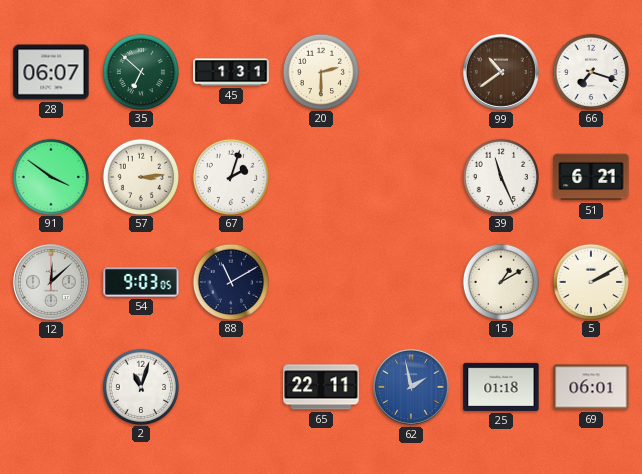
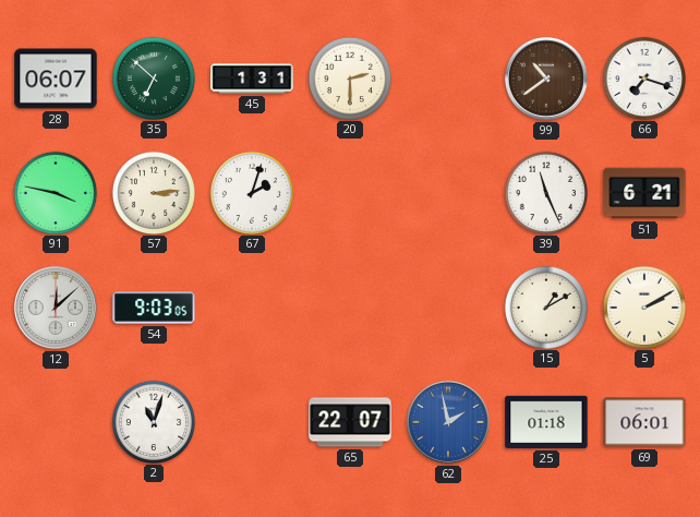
91: 3:51 -> 3:47
88: 11:10 -> none
65: 22:11 -> 22:07
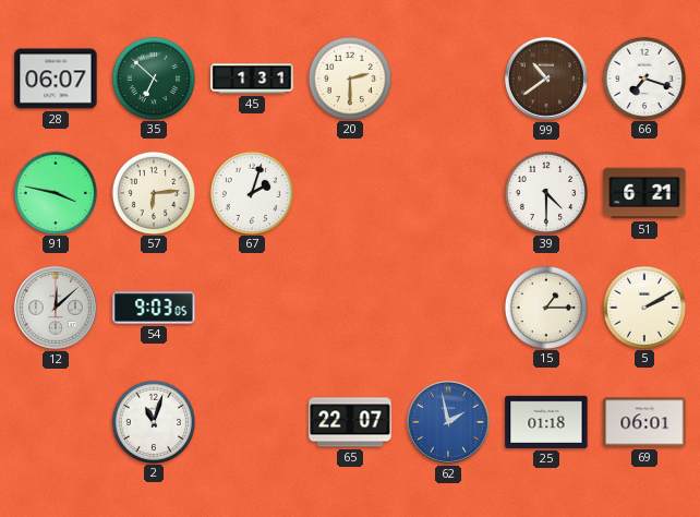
57: 3:14 -> 6:14
39: 11:26 -> 4:30
15: 1:10 -> 1:15
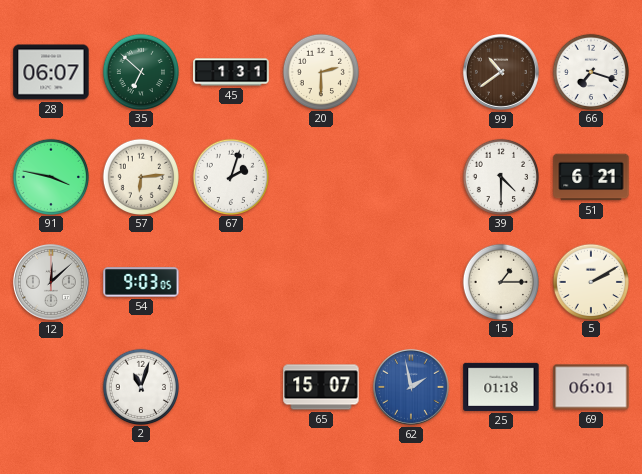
65: 22:07 -> 15:07
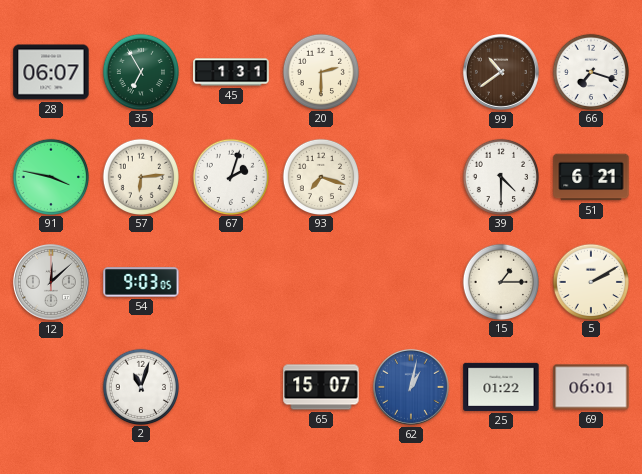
35: 6:52 -> 6:55
93: none -> 7:18
62: 1:58 -> 1:02
25: 01:18 -> 01:22
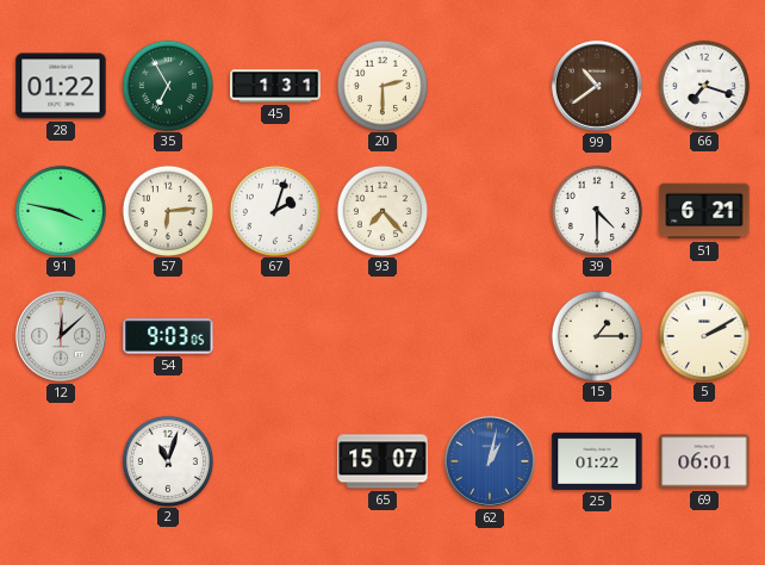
28: 06:07 -> 01:22
93: 7:18 -> 7:23
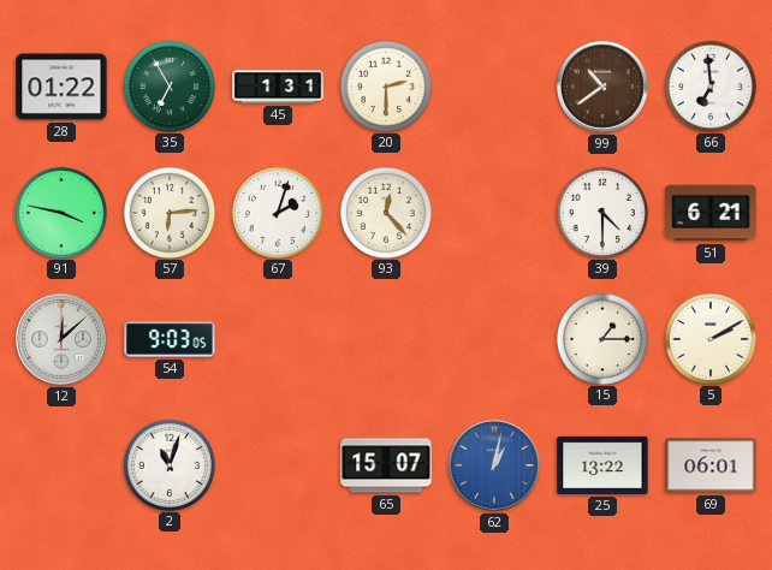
66: 7:18 -> 6:59
93: 7:23 -> 12:23
25: 01:22 -> 13:22
